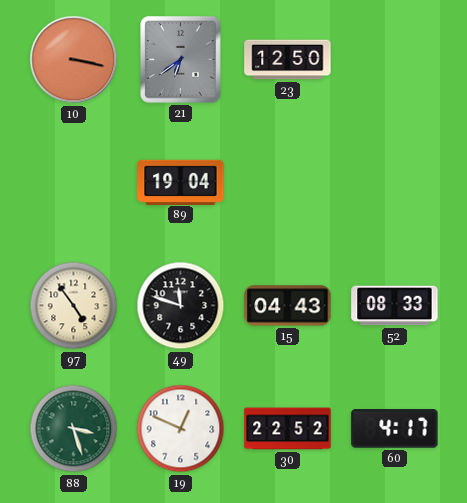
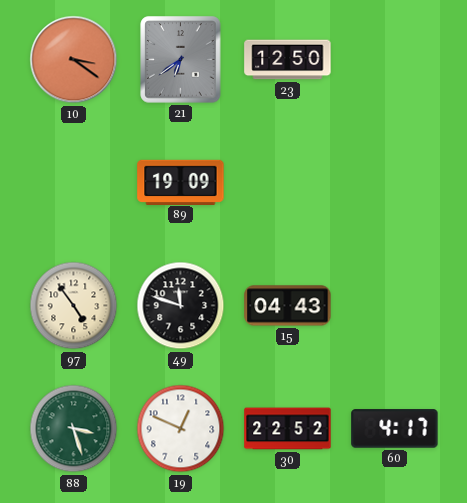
10: 3:17 -> 3:21
89: 19:04 -> 19:09
52: 08:33 -> none
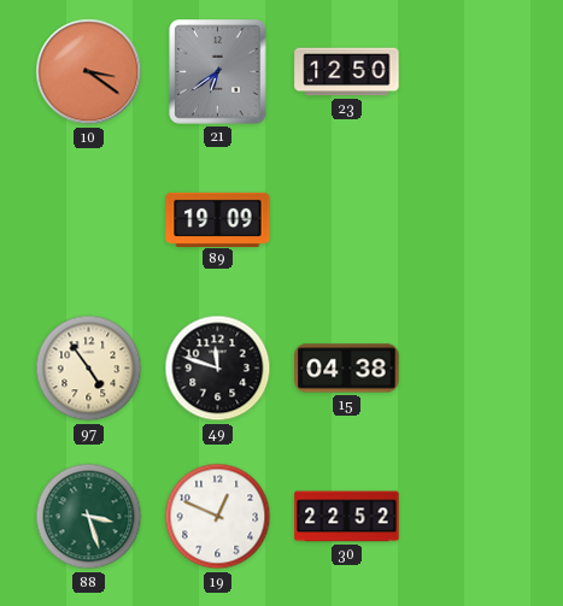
15: 04:43 -> 04:38
60: 4:17 -> none
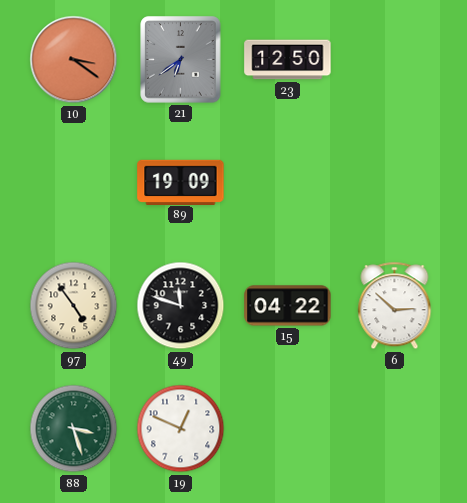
15: 04:38 -> 04:22
6: none -> 2:52
30: 22:52 -> none
